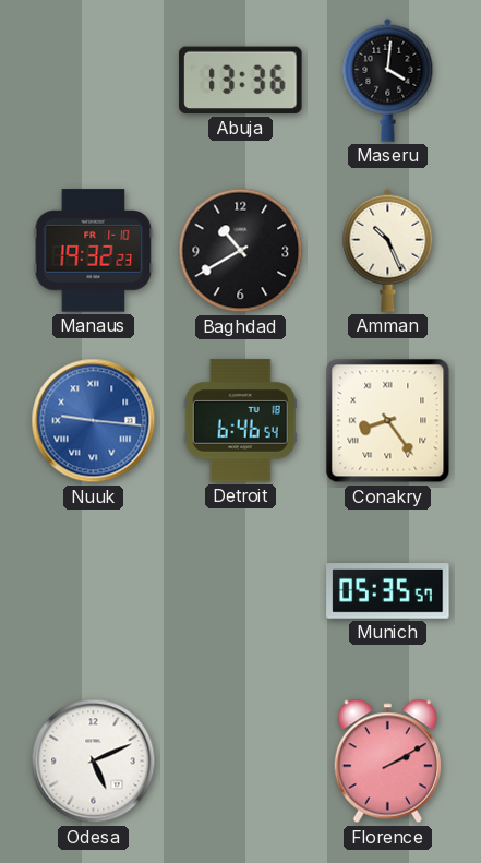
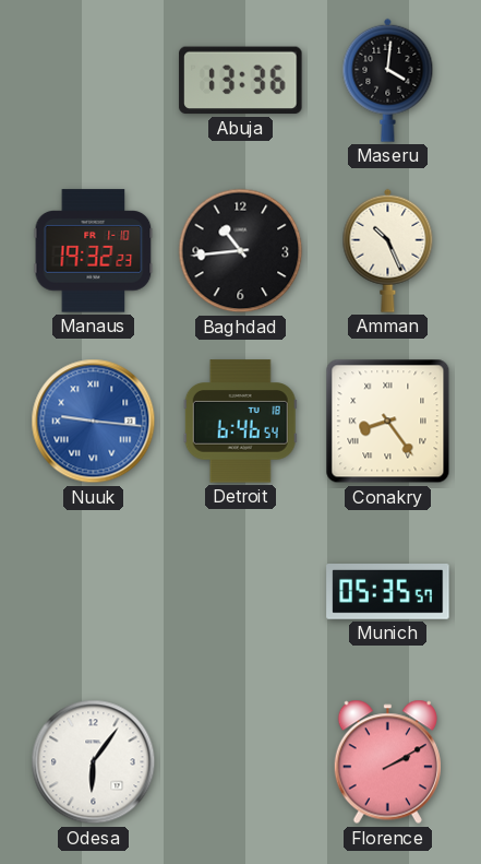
Baghdad: 10:40 -> 10:44
Odesa: 5:11 -> 6:06
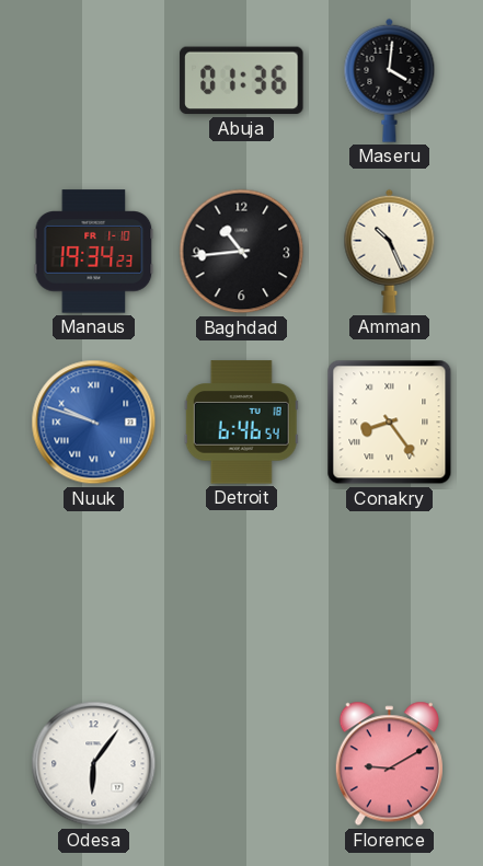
Abuja: 13:36 -> 01:36
Manaus: 19:32 -> 19:34
Nuuk: 9:16 -> 9:48
Munich: 05:35 -> none
Florence: 2:10 -> 9:10
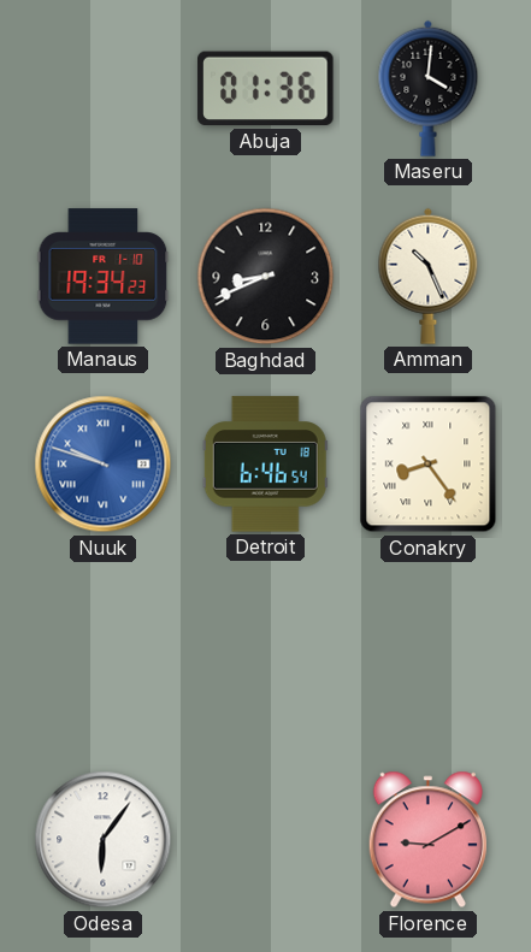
Baghdad: 10:44 -> 8:41
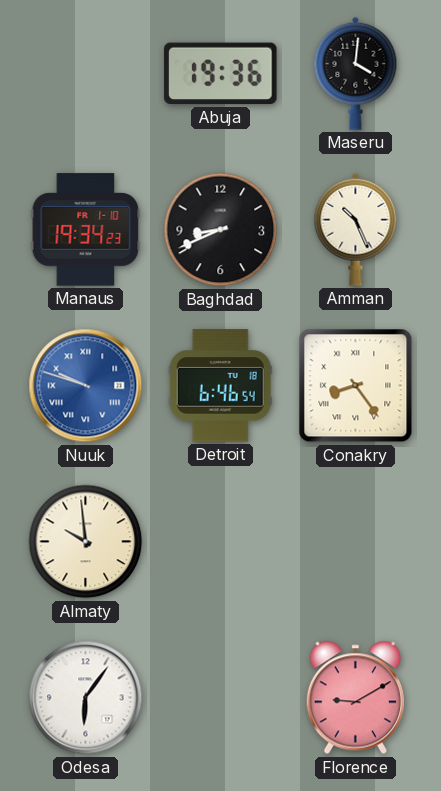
Abuja: 01:36 -> 19:36
Almaty: none -> 9:59
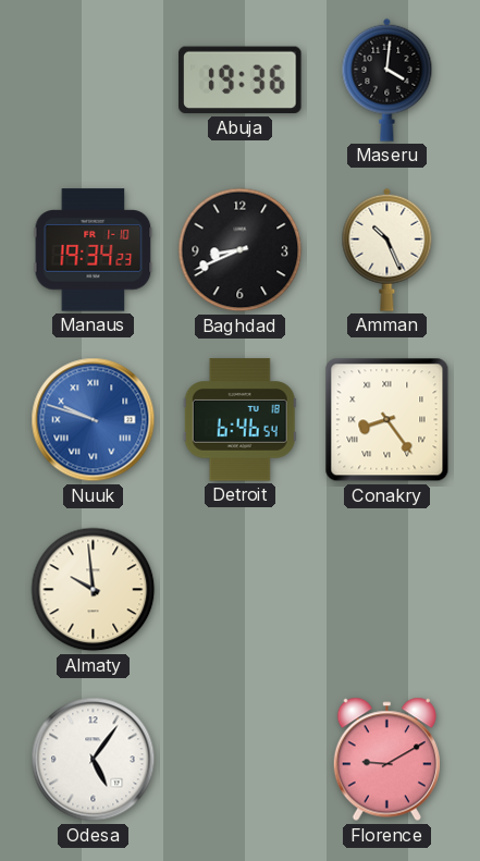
Odesa: 6:06 -> 5:06
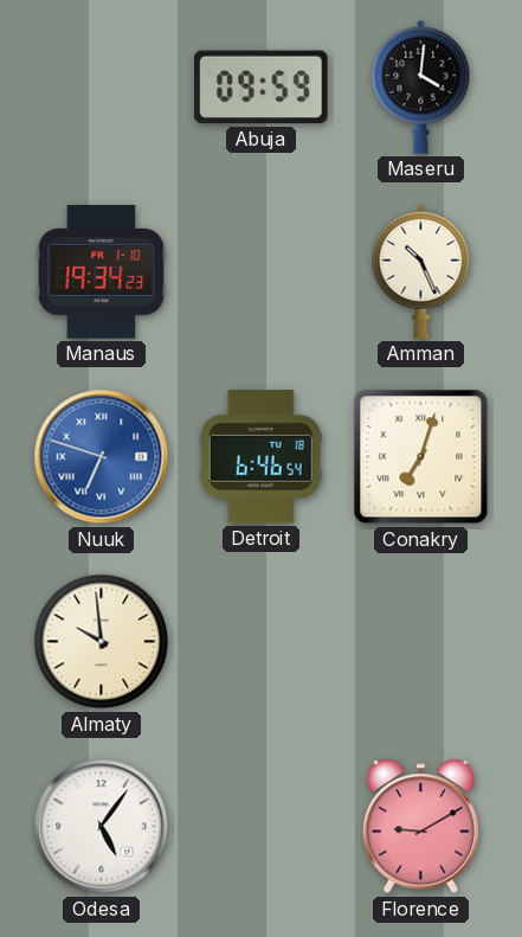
Abuja: 19:36 -> 09:59
Baghdad: 8:41 -> none
Nuuk: 9:48 -> 6:48
Conakry: 8:24 -> 7:03
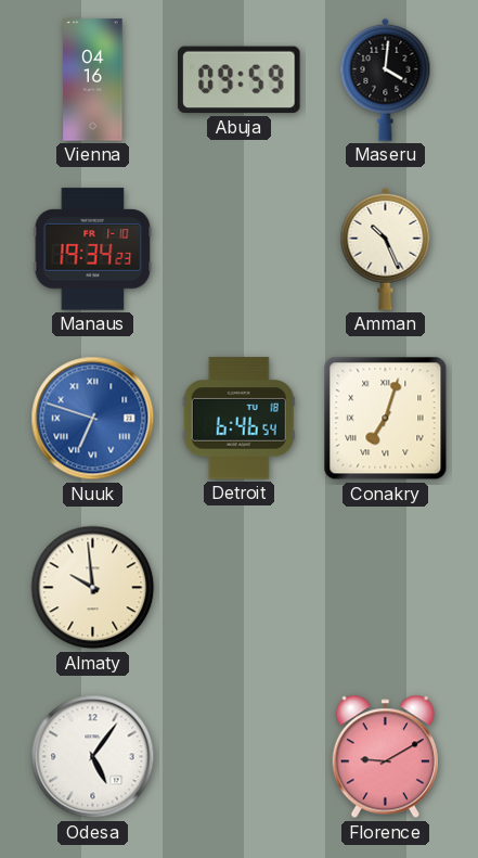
Vienna: none -> 04:16
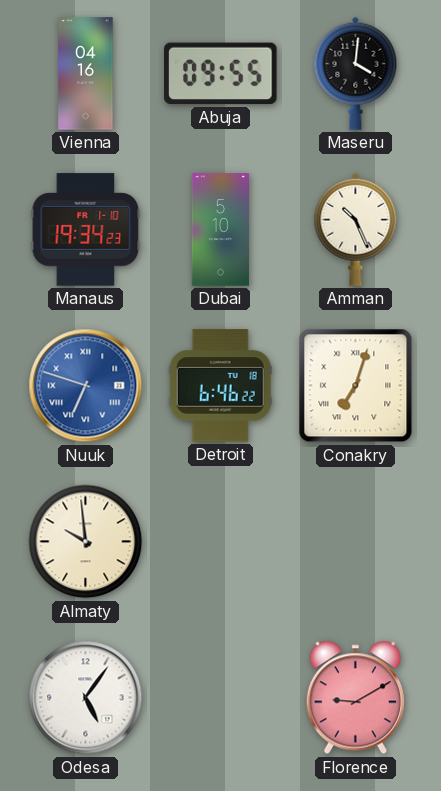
Abuja: 09:59 -> 09:55
Dubai: none -> 5:10
Detroit: 6:46:54 -> 6:46:22
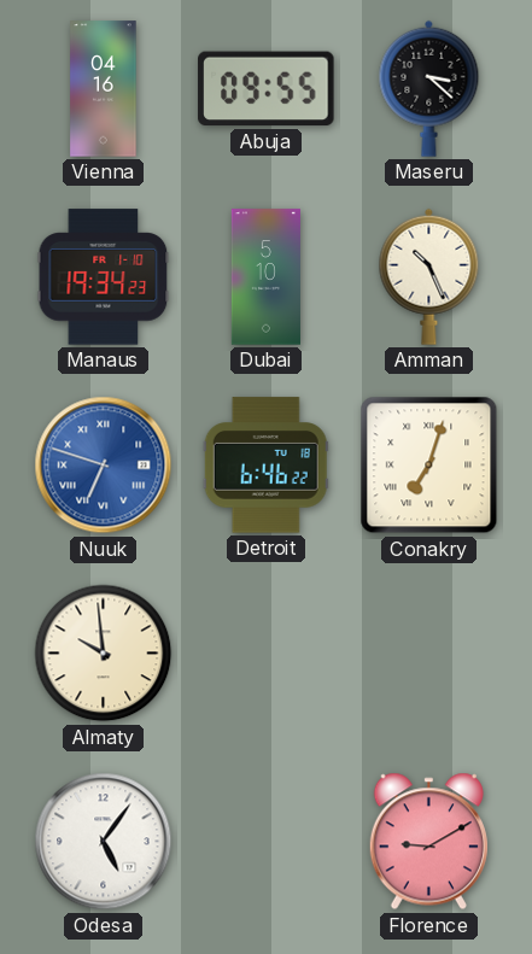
Maseru: 4:01 -> 3:22
